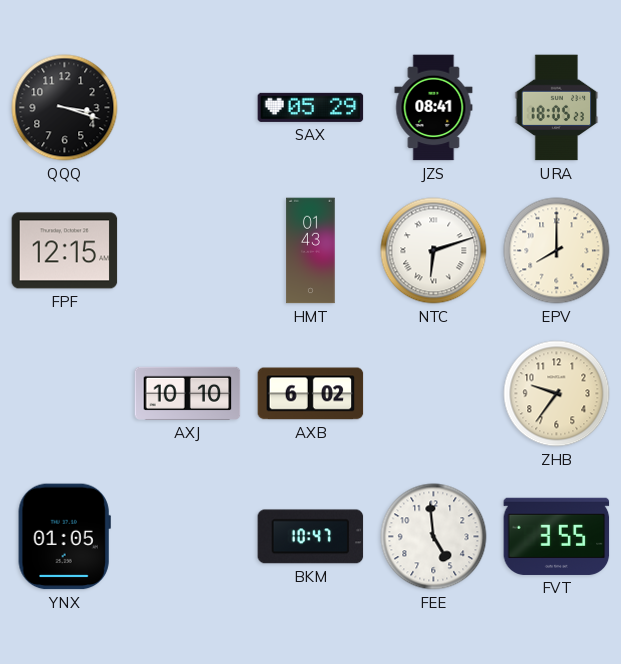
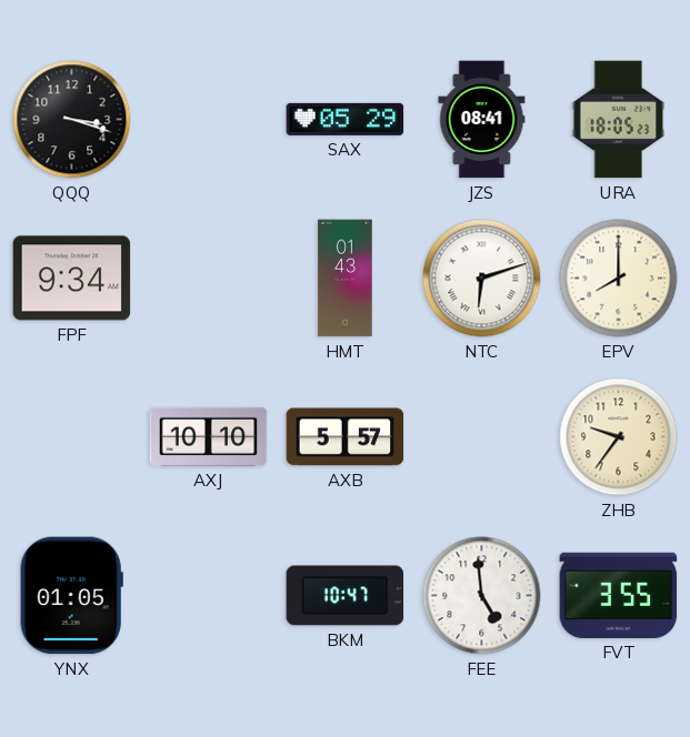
FPF: 12:15 -> 9:34
AXB: 6:02 -> 5:57
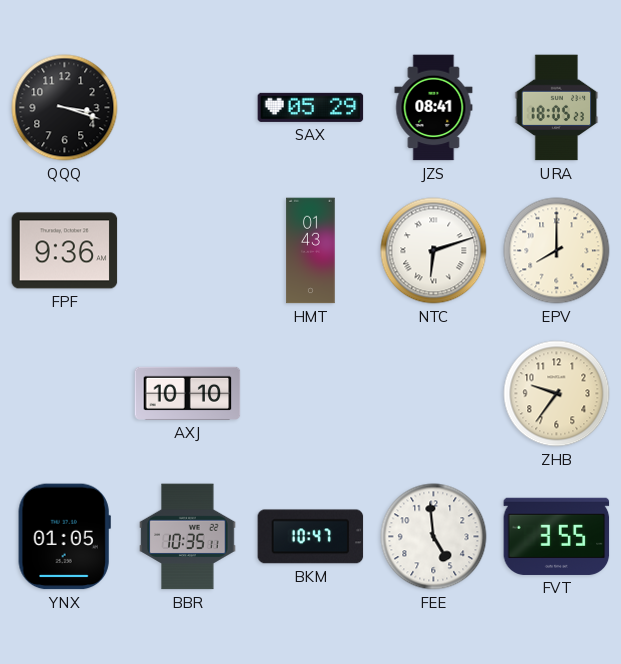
FPF: 9:34 -> 9:36
AXB: 5:57 -> none
BBR: none -> 10:35
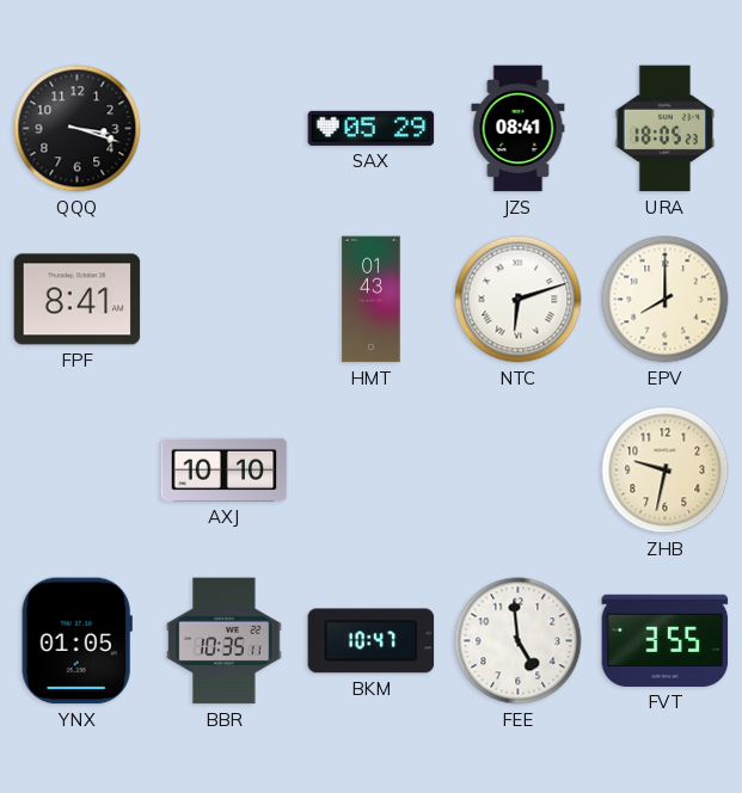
FPF: 9:36 -> 8:41
ZHB: 9:36 -> 9:32
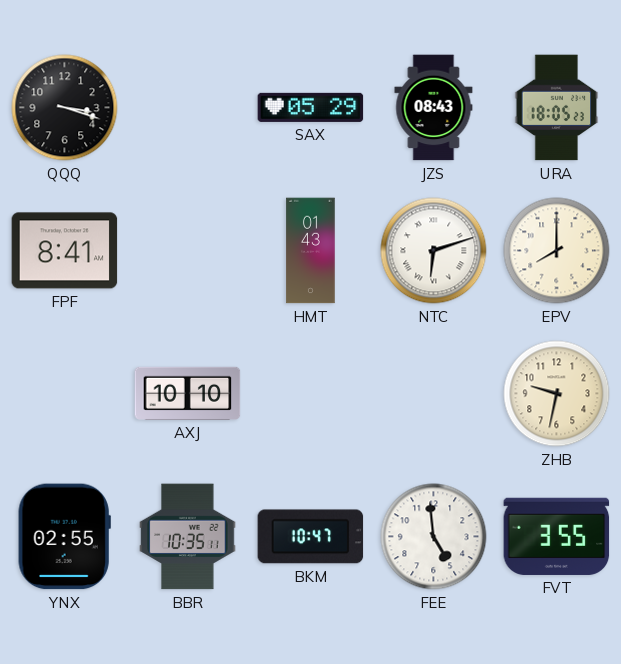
JZS: 08:41 -> 08:43
YNX: 01:05 -> 02:55
